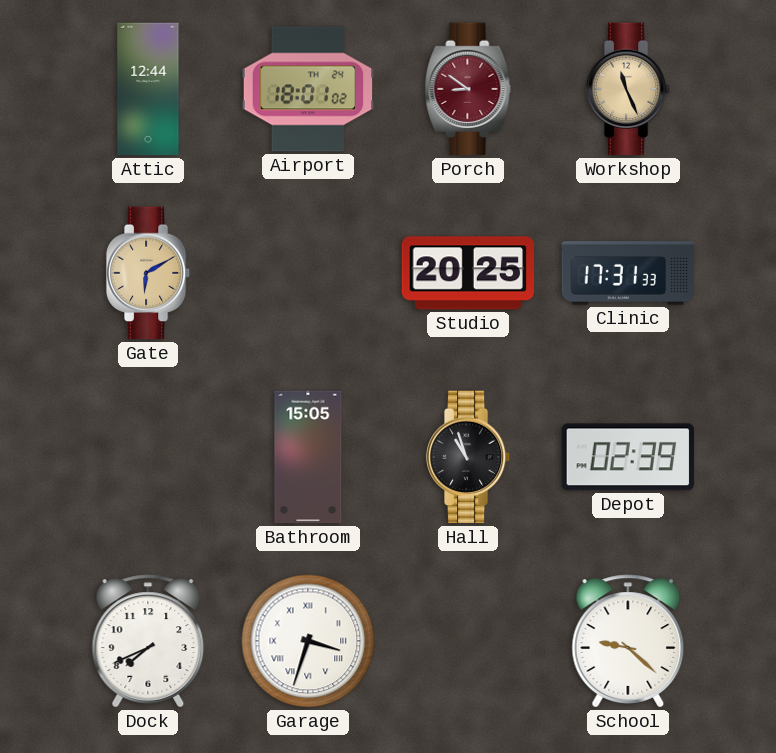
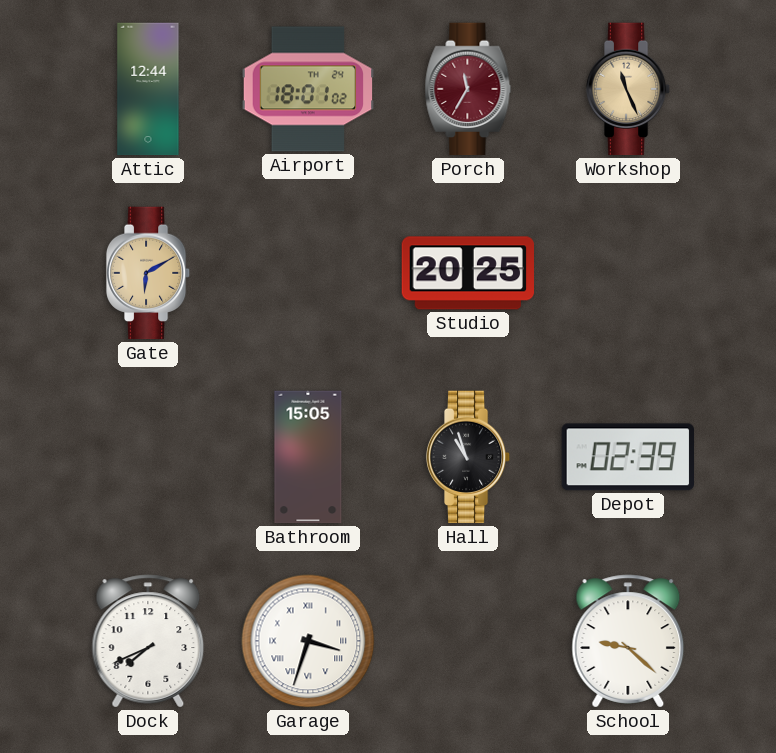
Porch: 8:51 -> 11:35
Clinic: 17:31 -> none
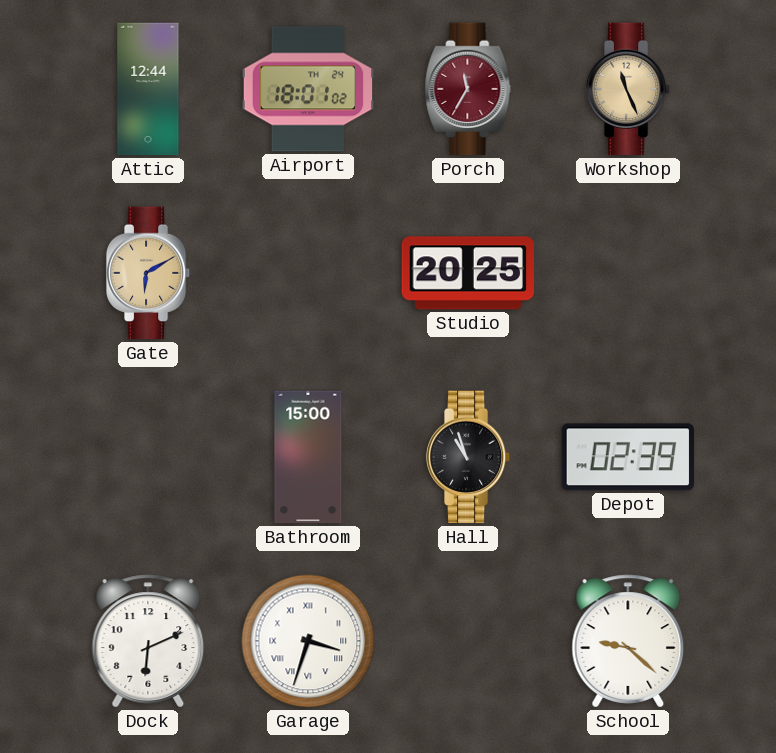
Bathroom: 15:05 -> 15:00
Dock: 7:41 -> 6:11
